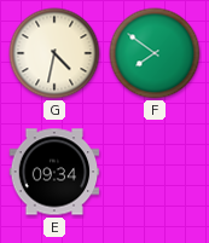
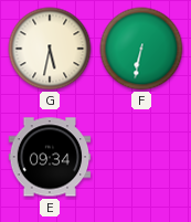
G: 4:32 -> 5:32
F: 7:51 -> 6:32
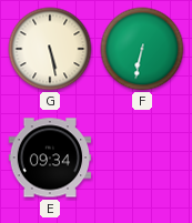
G: 5:32 -> 5:28
